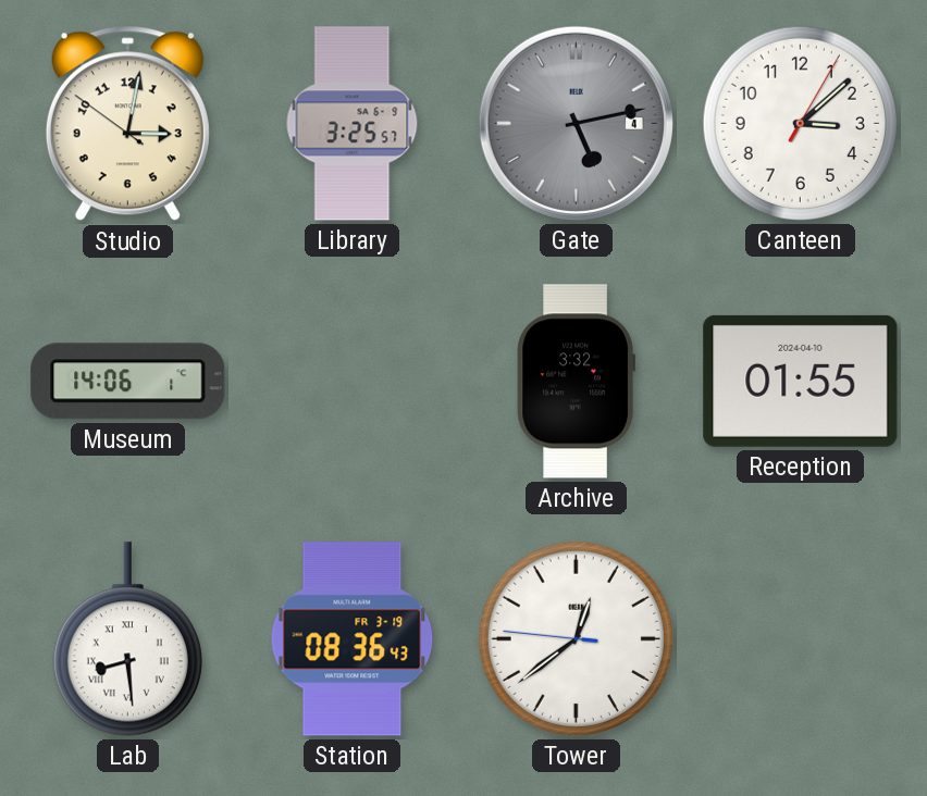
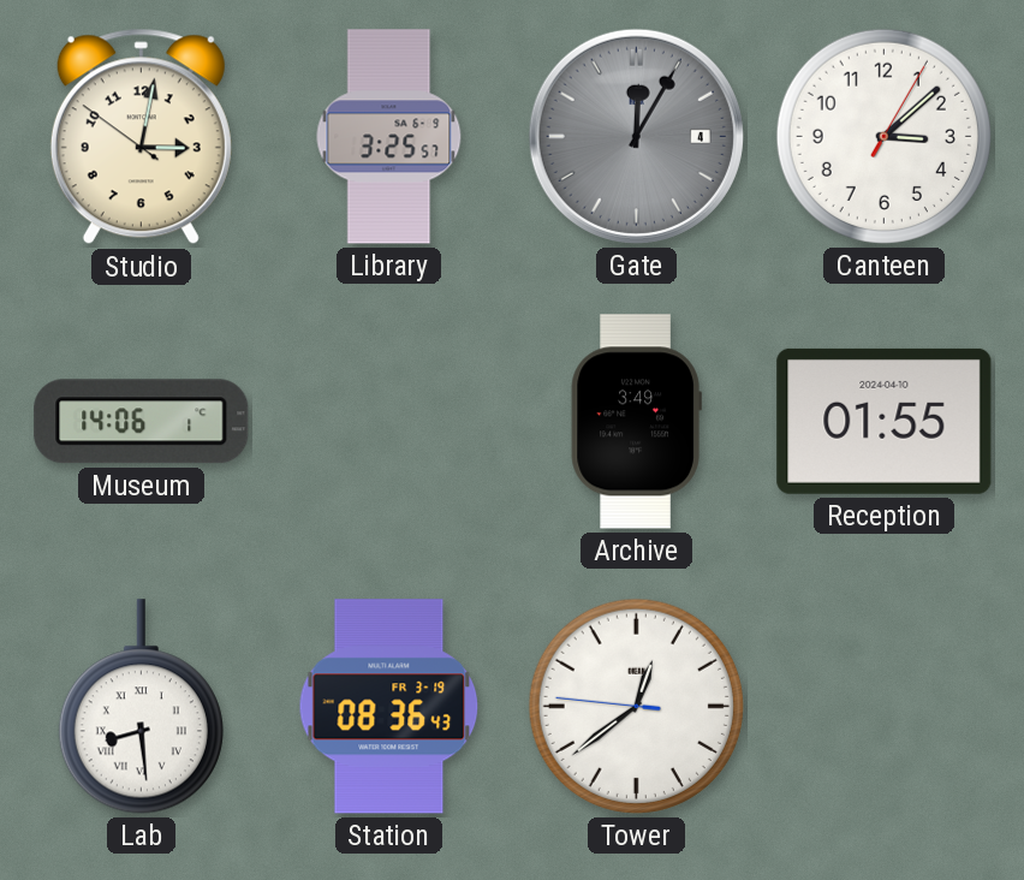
Gate: 5:13 -> 12:05
Archive: 3:32 -> 3:49
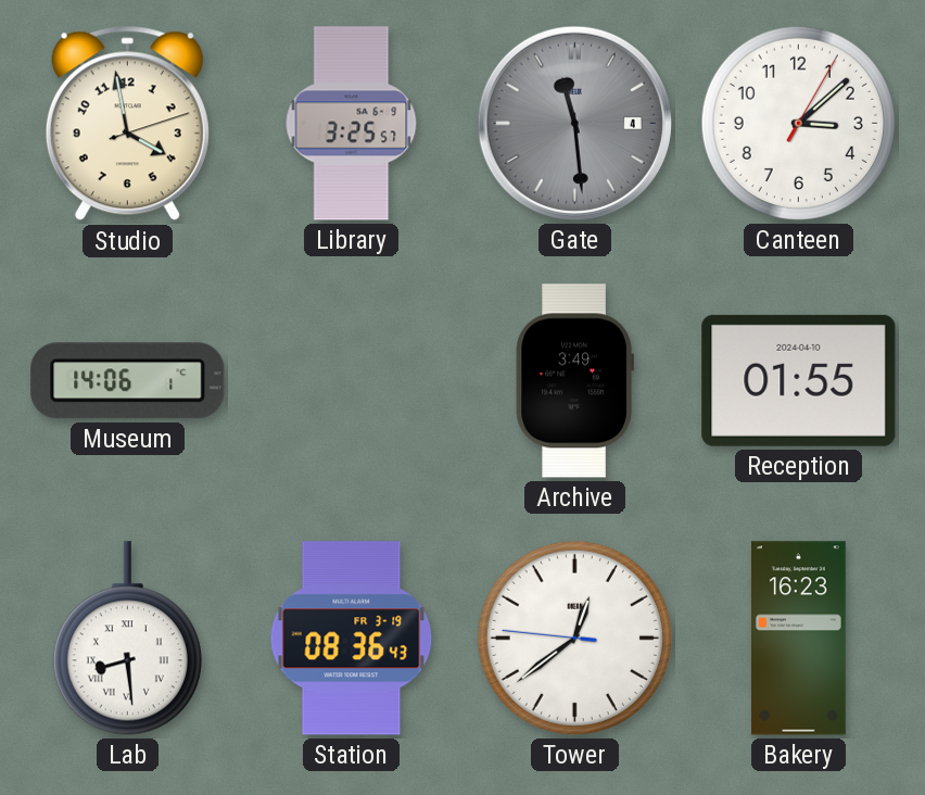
Studio: 3:01 -> 3:58
Gate: 12:05 -> 11:29
Bakery: none -> 16:23
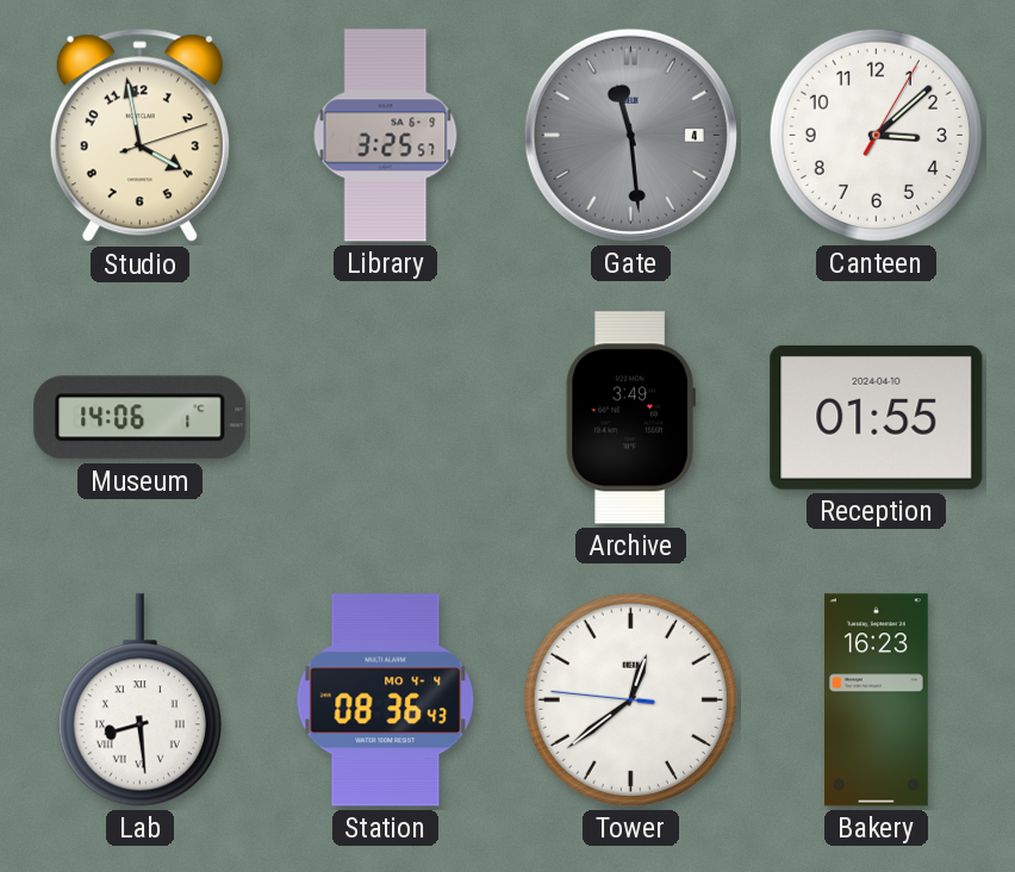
Station date: FR 3-19 -> MO 4-4
